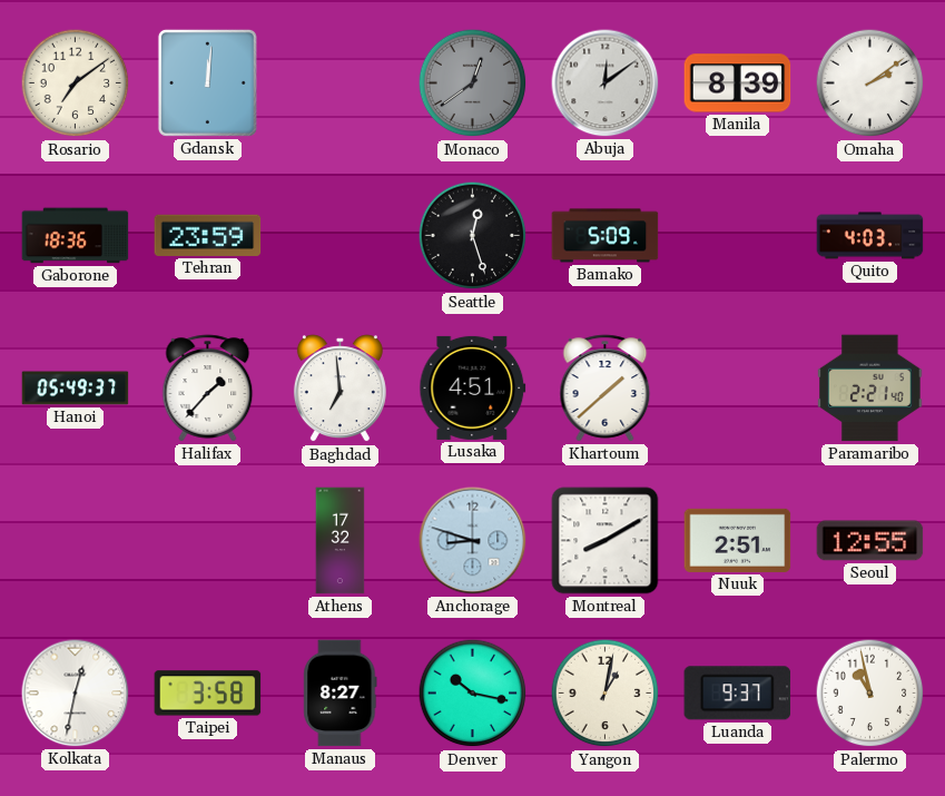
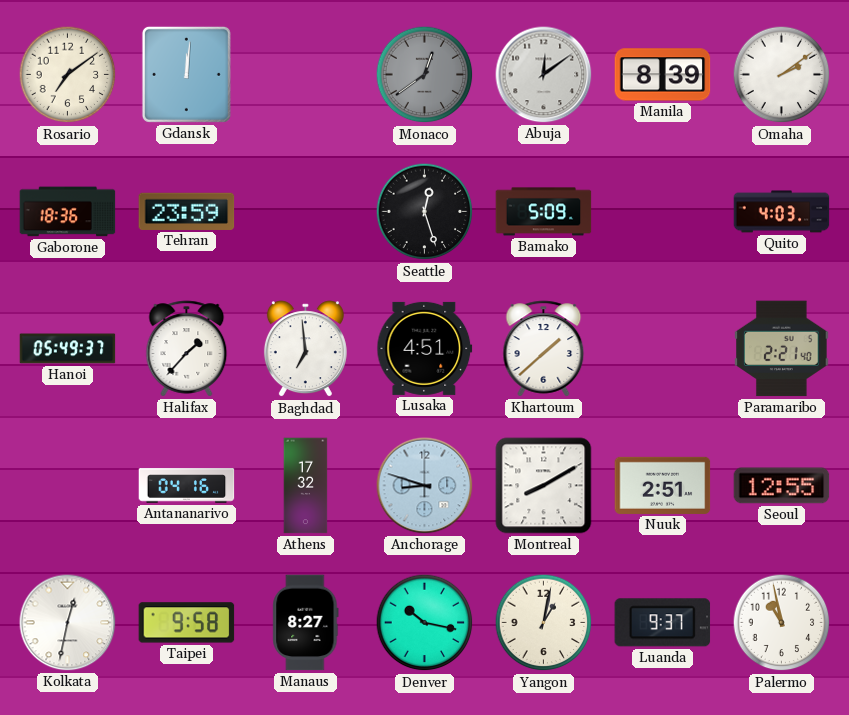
Antananarivo: none -> 04:16
Taipei: 3:58 -> 9:58
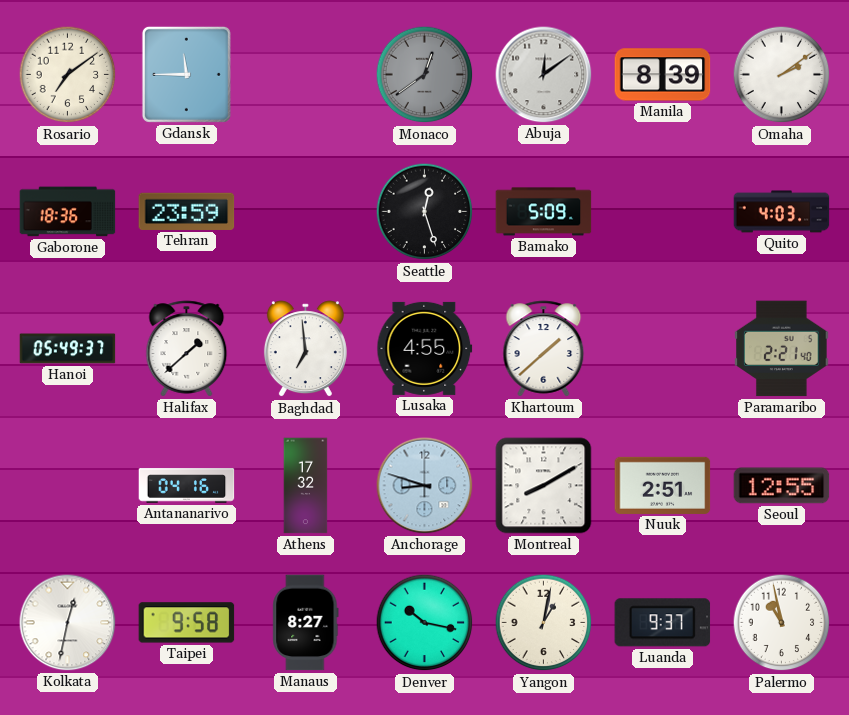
Gdansk: 12:01 -> 11:45
Halifax: 1:37 -> 1:38
Lusaka: 4:51 -> 4:55
